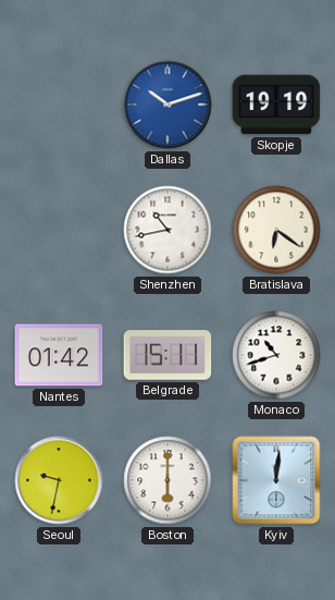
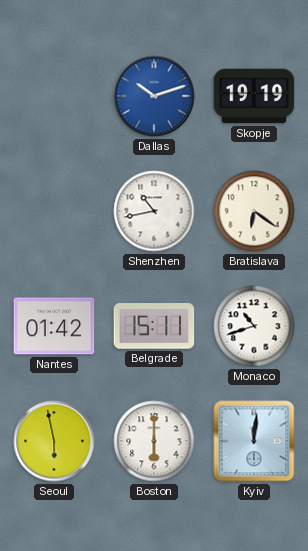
Seoul: 9:32 -> 5:58
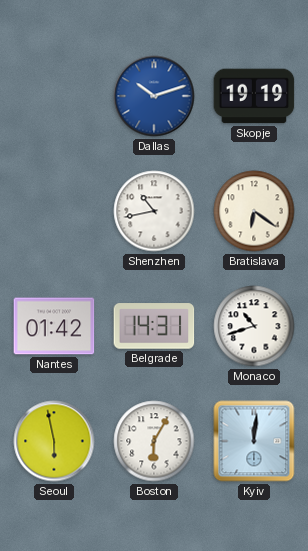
Belgrade: 15:11 -> 14:31
Boston: 6:00 -> 6:05
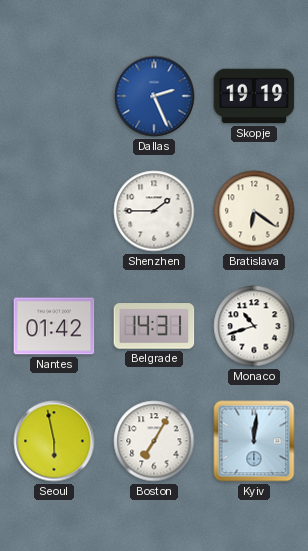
Dallas: 10:12 -> 2:26
Shenzhen: 10:43 -> 1:45
Boston: 6:05 -> 7:05
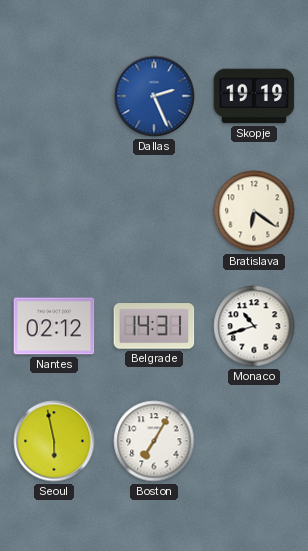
Shenzhen: 1:45 -> none
Nantes: 01:42 -> 02:12
Kyiv: 12:01 -> none
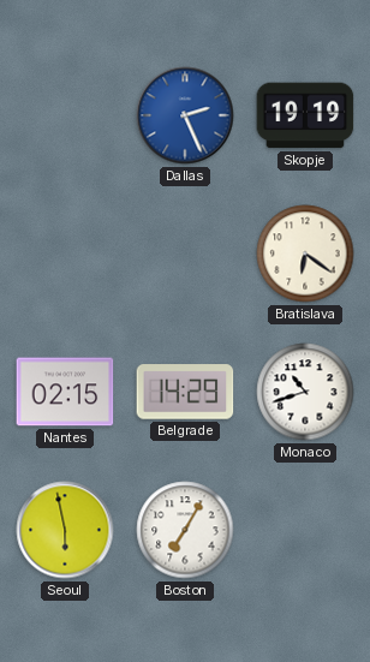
Nantes: 02:12 -> 02:15
Belgrade: 14:31 -> 14:29
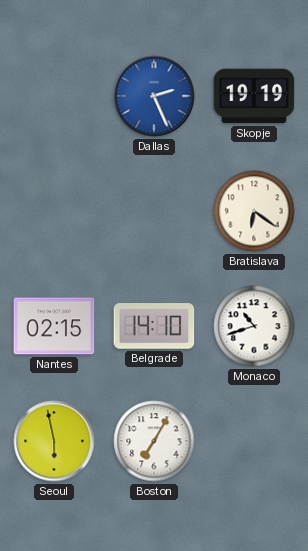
Belgrade: 14:29 -> 14:10
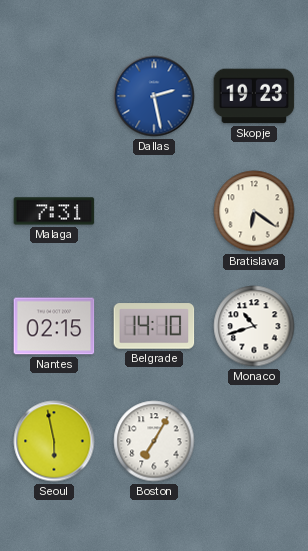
Dallas: 2:26 -> 2:28
Skopje: 19:19 -> 19:23
Malaga: none -> 7:31
